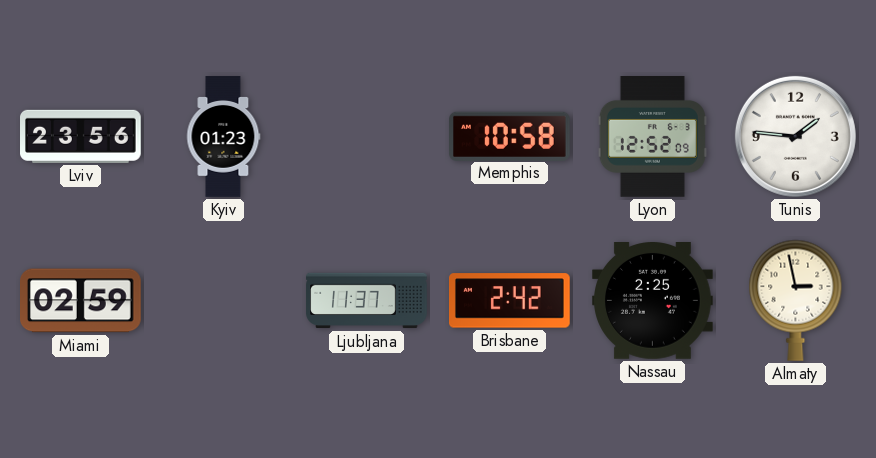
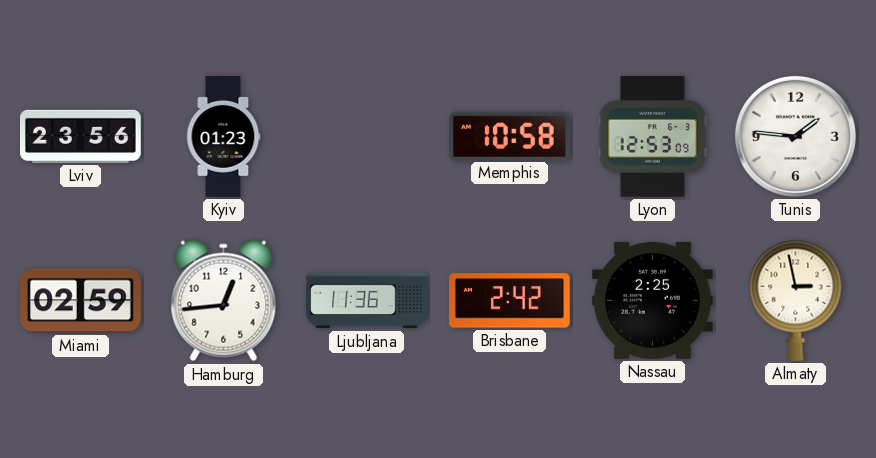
Lyon: 12:52 -> 12:53
Hamburg: none -> 12:44
Ljubljana: 11:37 -> 11:36
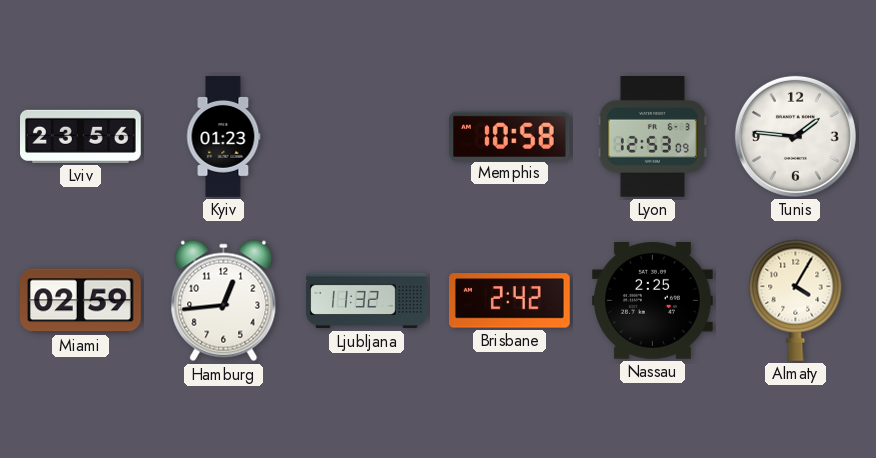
Ljubljana: 11:36 -> 11:32
Almaty: 2:58 -> 4:05
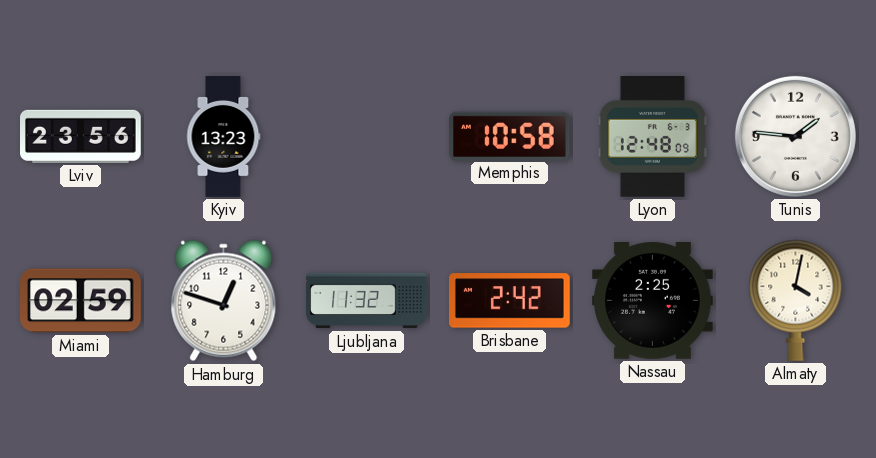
Kyiv: 01:23 -> 13:23
Lyon: 12:53 -> 12:48
Hamburg: 12:44 -> 12:48
Almaty: 4:05 -> 4:02
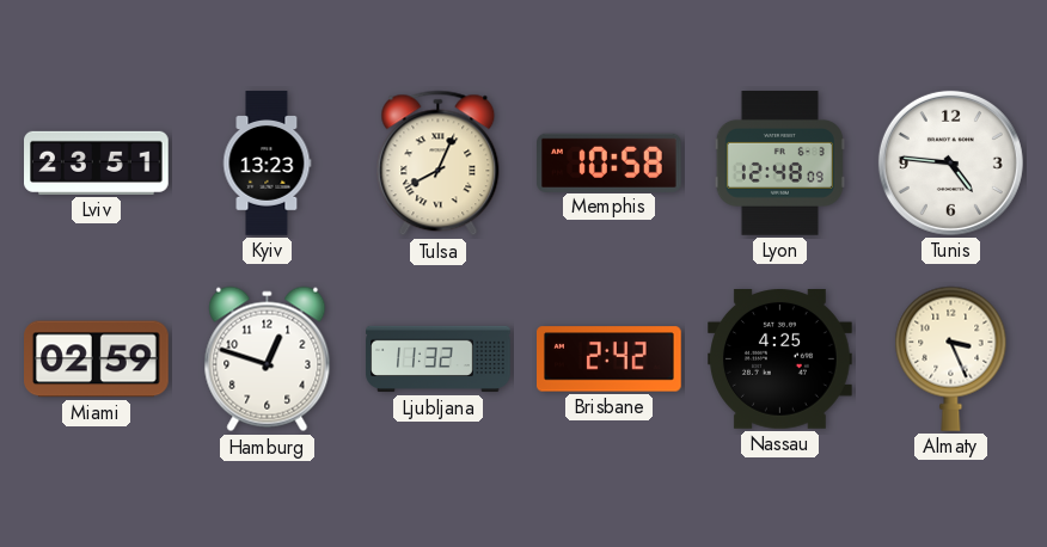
Lviv: 23:56 -> 23:51
Tulsa: none -> 8:04
Tunis: 1:46 -> 4:46
Nassau: 2:25 -> 4:25
Almaty: 4:02 -> 3:26
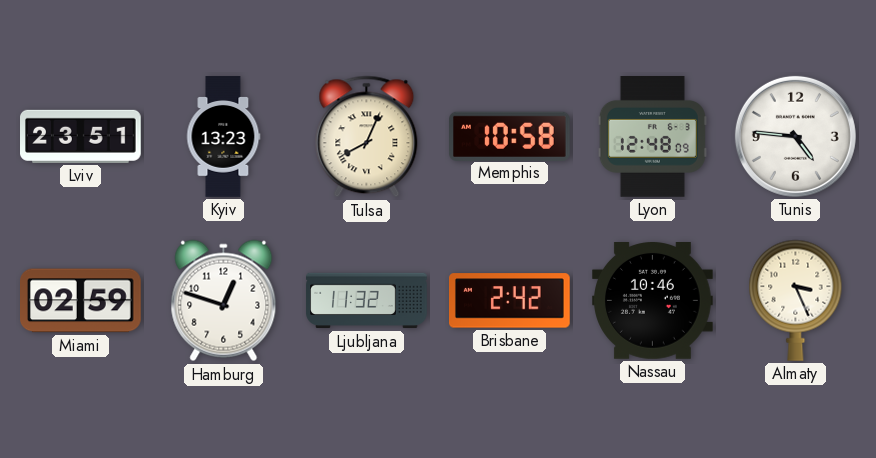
Nassau: 4:25 -> 10:46
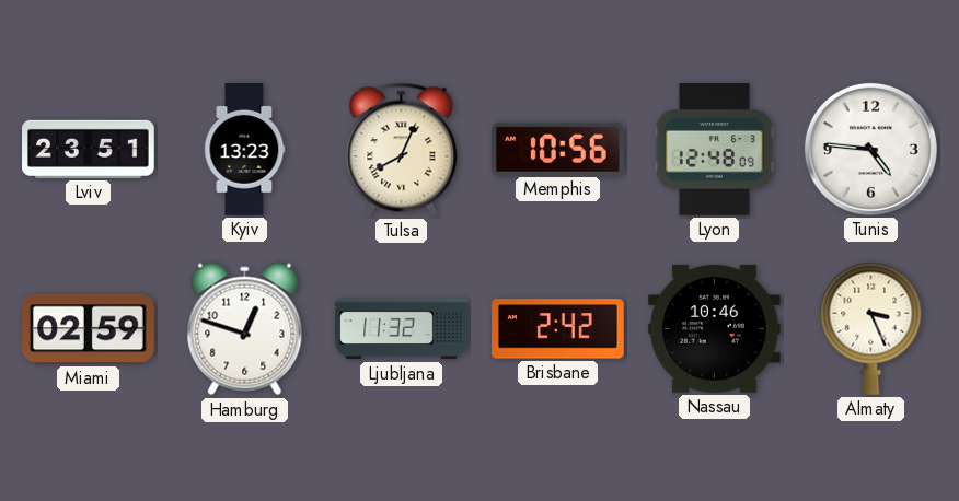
Memphis: 10:58 -> 10:56
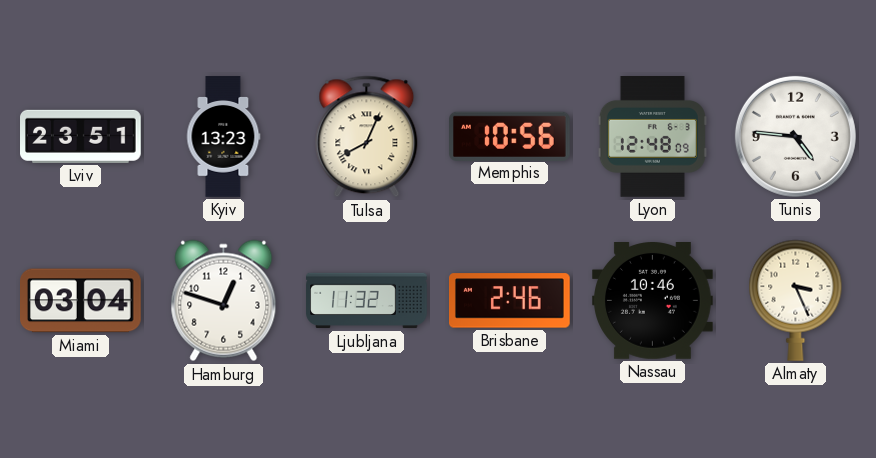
Miami: 02:59 -> 03:04
Brisbane: 2:42 -> 2:46
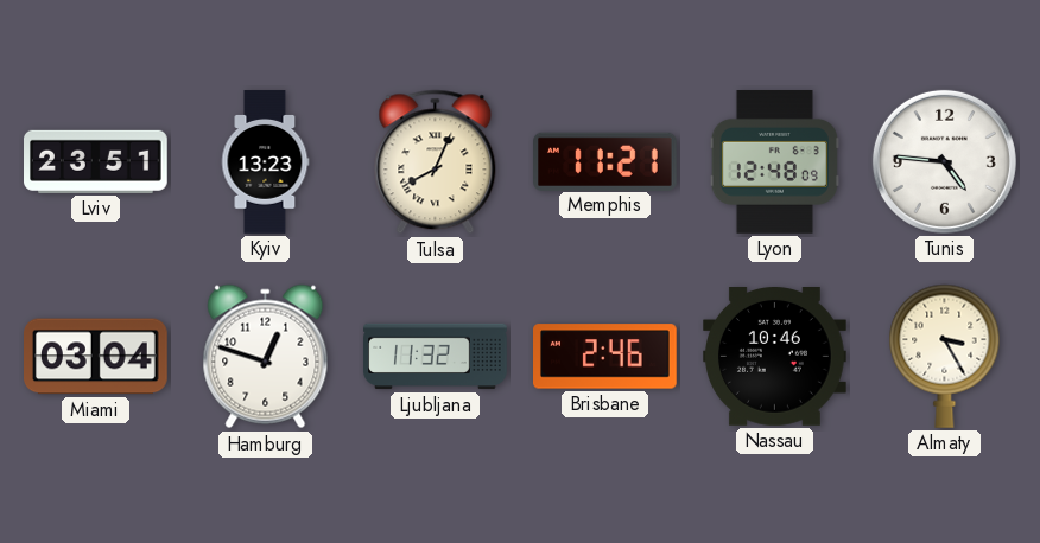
Memphis: 10:56 -> 11:21
Almaty: 3:26 -> 3:25
